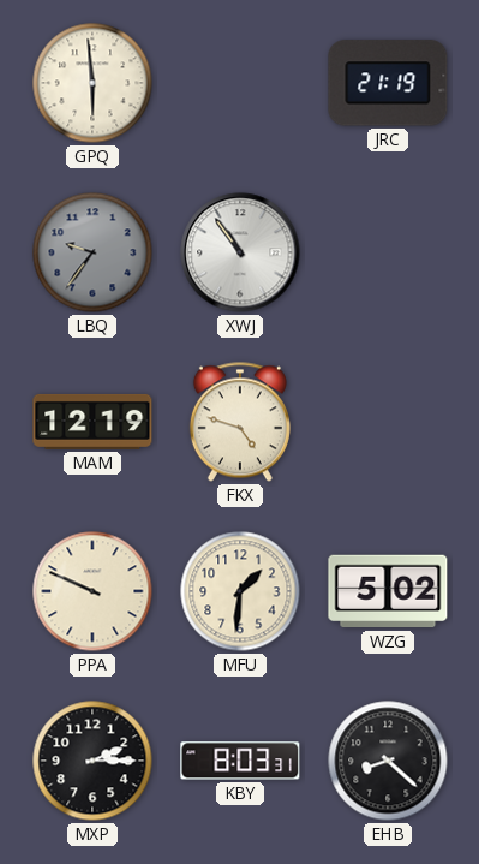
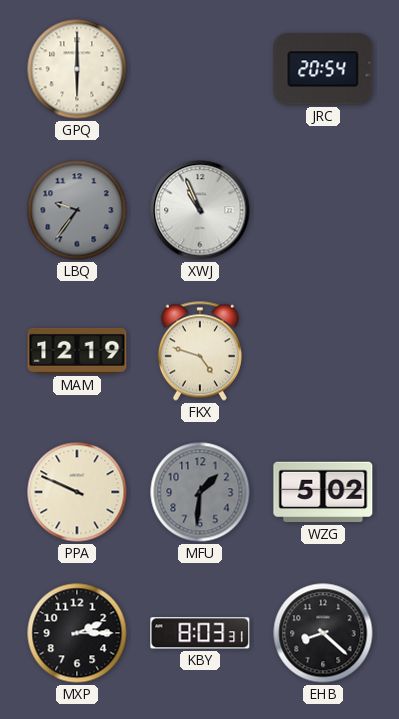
GPQ: 5:59 -> 6:00
JRC: 21:19 -> 20:54
XWJ: 10:54 -> 10:56
MFU dial: cream -> grey
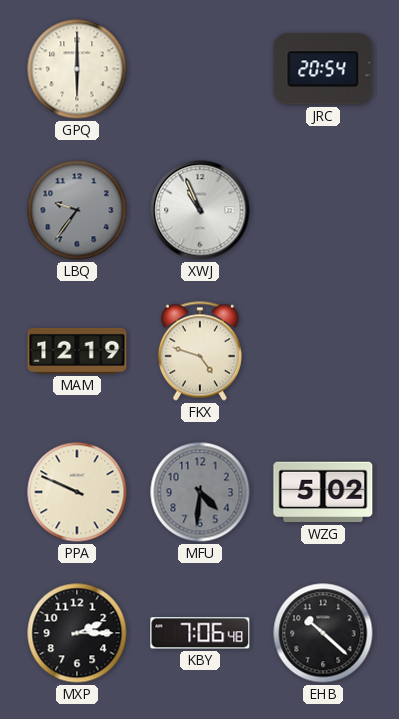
MFU: 1:31 -> 4:31
KBY: 8:03 -> 7:06
EHB: 8:22 -> 10:22
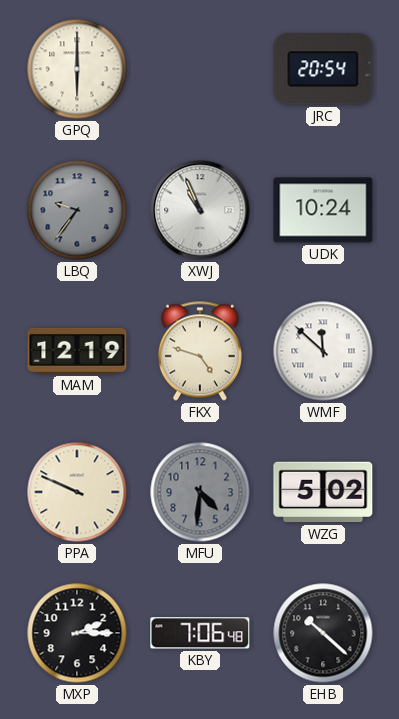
UDK: none -> 10:24
WMF: none -> 11:52
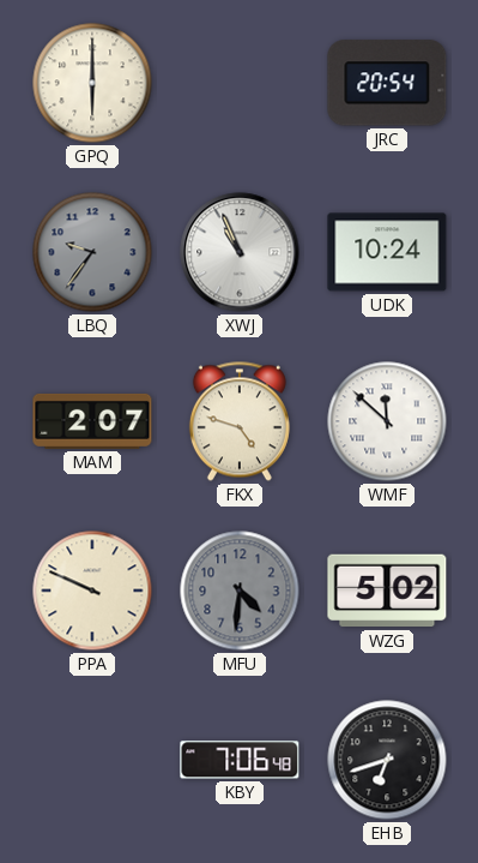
MAM: 12:19 -> 2:07
MXP: 2:15 -> none
EHB: 10:22 -> 6:42
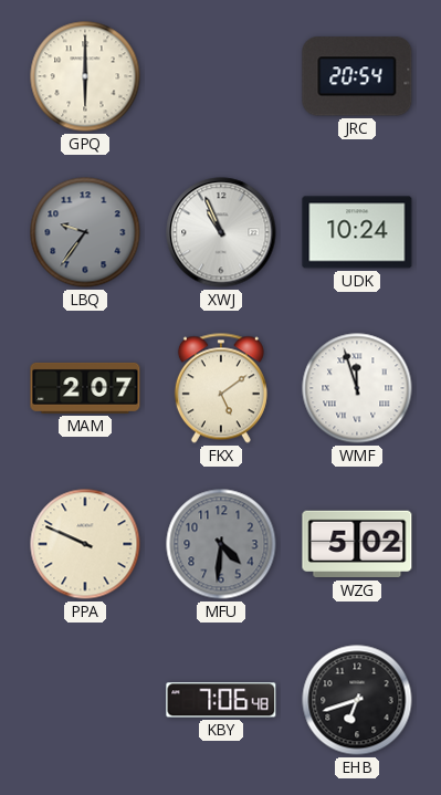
FKX: 4:48 -> 5:09
WMF: 11:52 -> 11:57
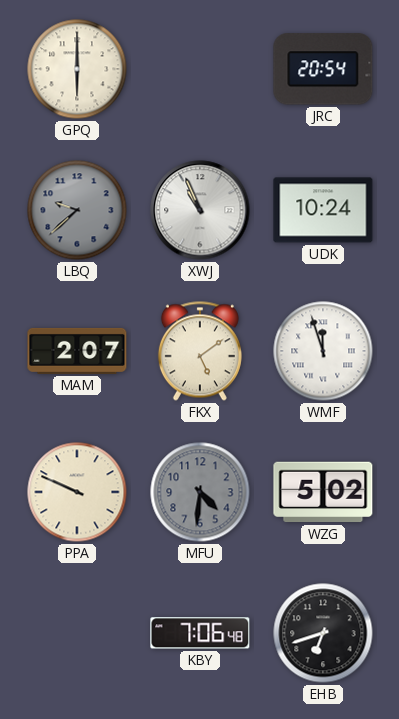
LBQ: 9:36 -> 9:38
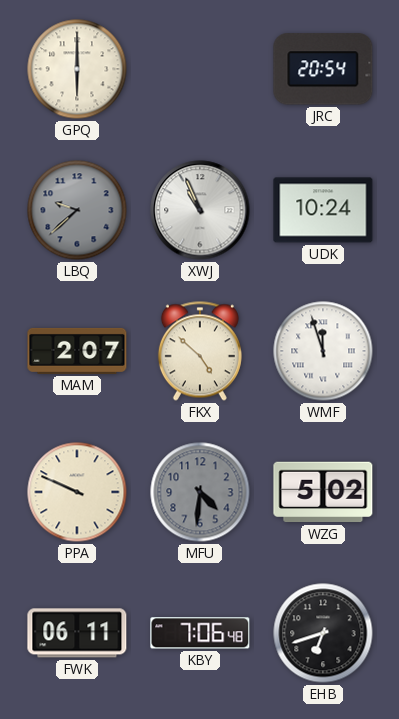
FKX: 5:09 -> 4:52
FWK: none -> 06:11
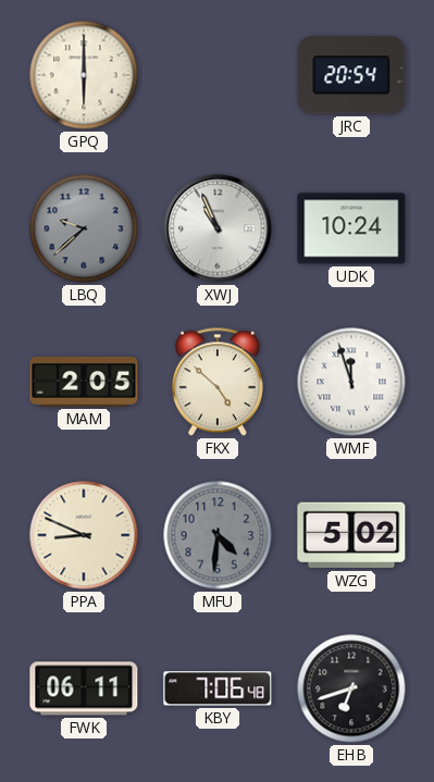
MAM: 2:07 -> 2:05
PPA: 9:49 -> 8:49
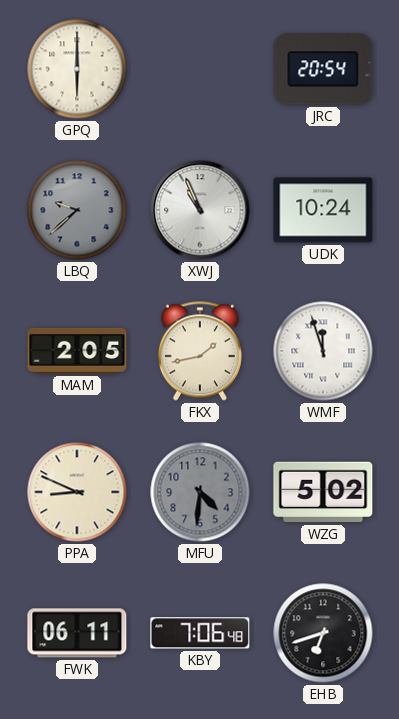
FKX: 4:52 -> 1:43
